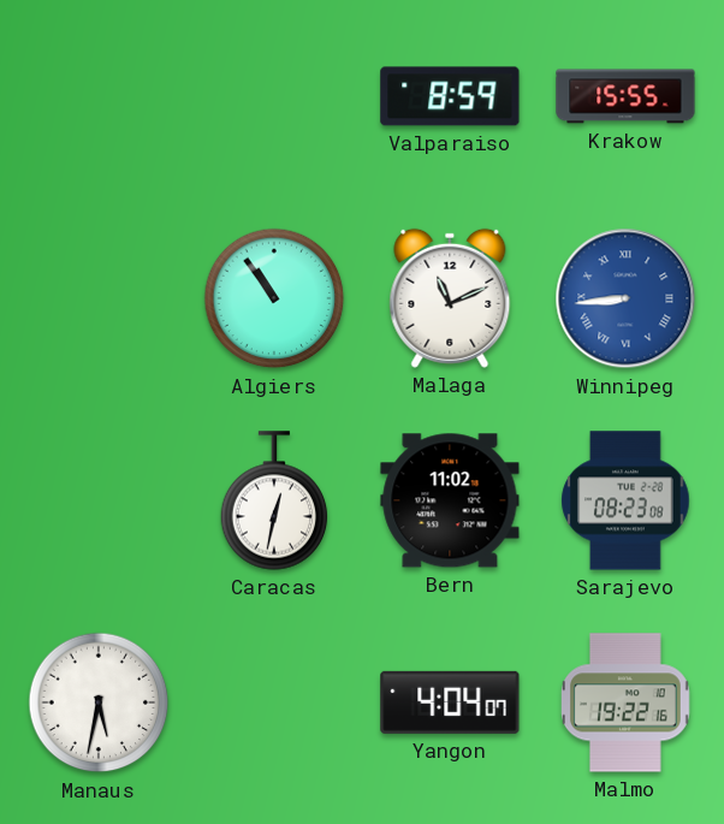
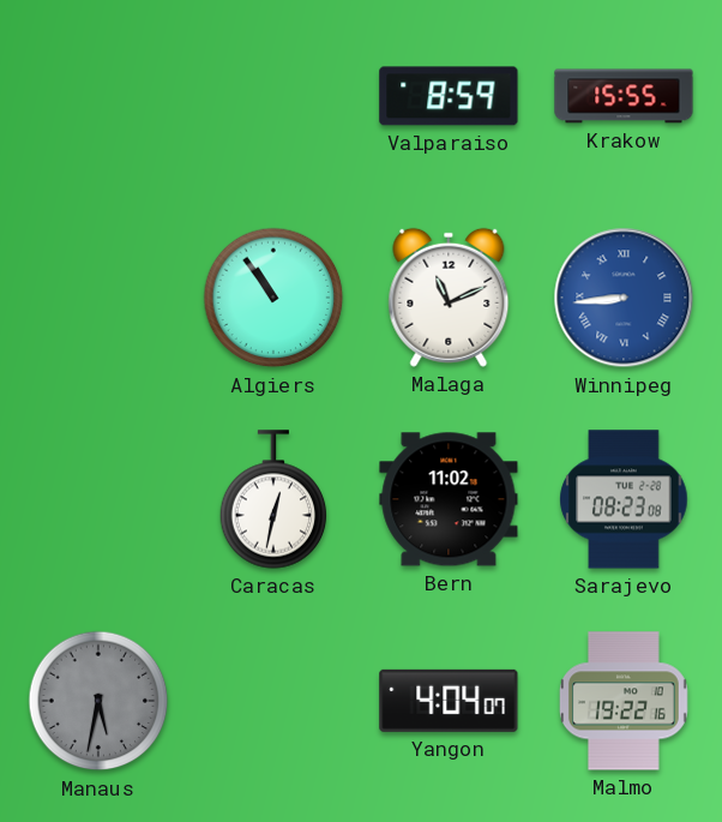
Manaus dial: white -> grey
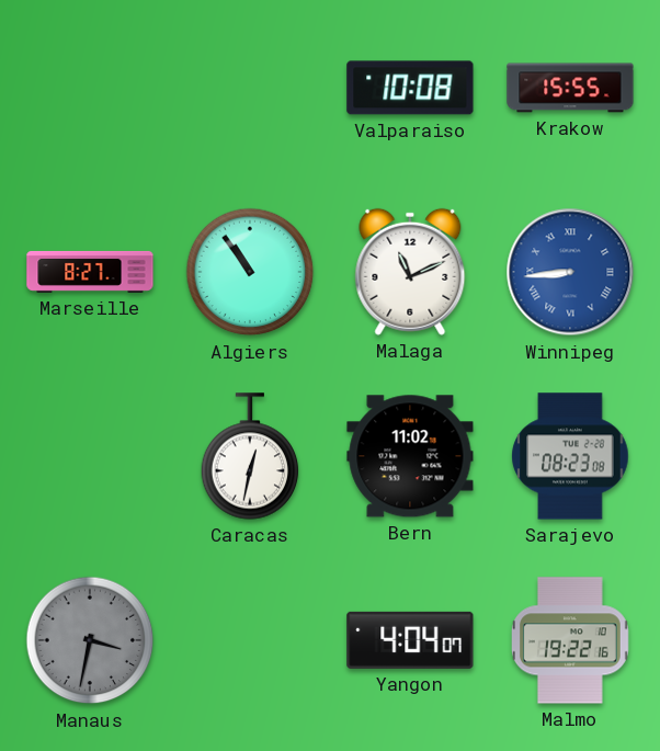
Valparaiso: 8:59 -> 10:08
Marseille: none -> 8:27
Manaus: 5:32 -> 3:32
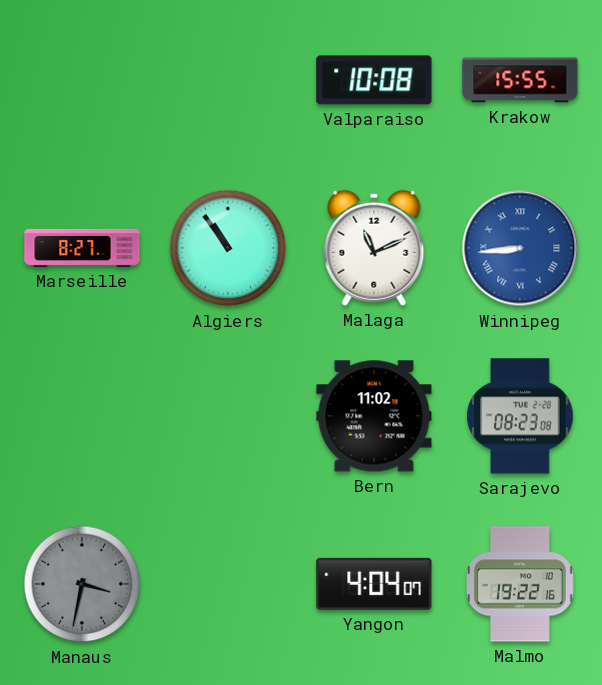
Caracas: 12:32 -> none
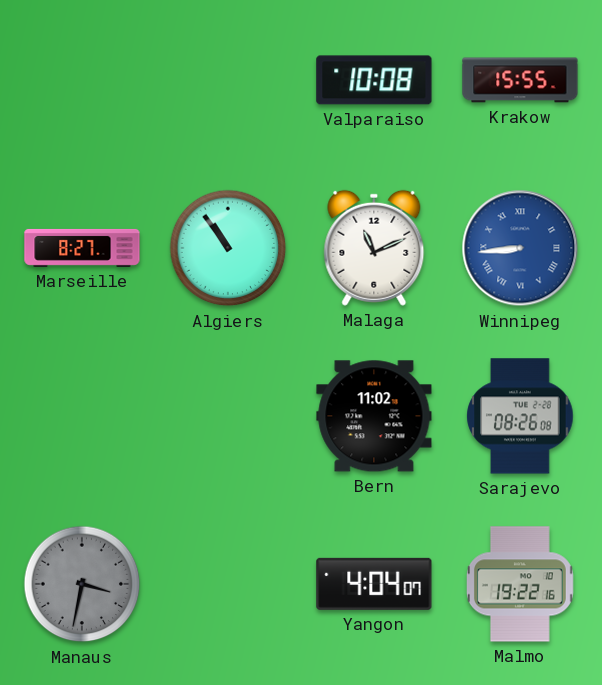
Sarajevo: 08:23 -> 08:26
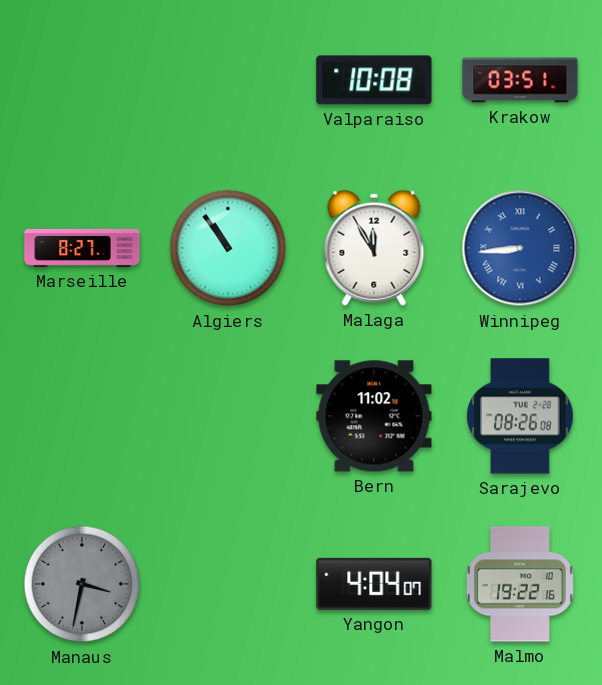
Krakow: 15:55 -> 03:51
Malaga: 11:11 -> 11:55
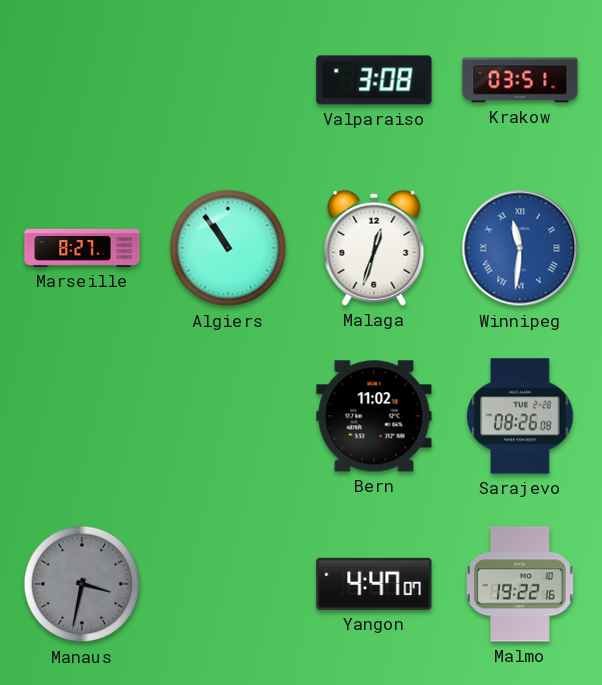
Valparaiso: 10:08 -> 3:08
Malaga: 11:55 -> 12:33
Winnipeg: 8:44 -> 11:31
Yangon: 4:04 -> 4:47
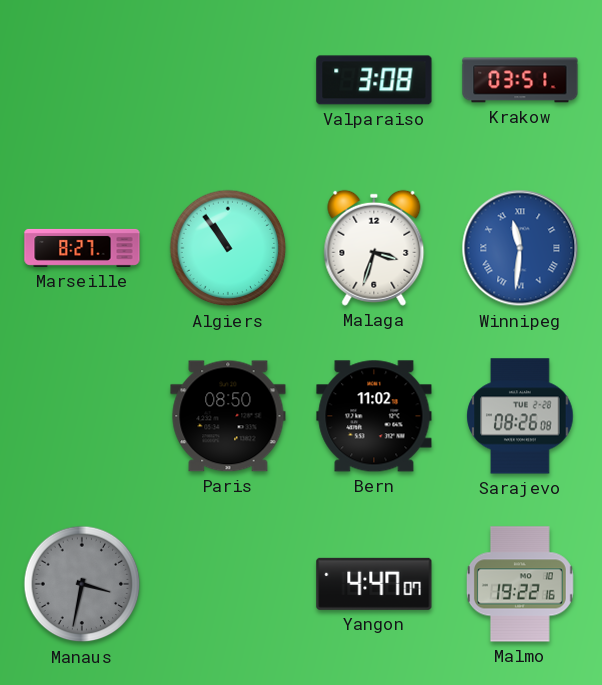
Malaga: 12:33 -> 3:33
Paris: none -> 08:50
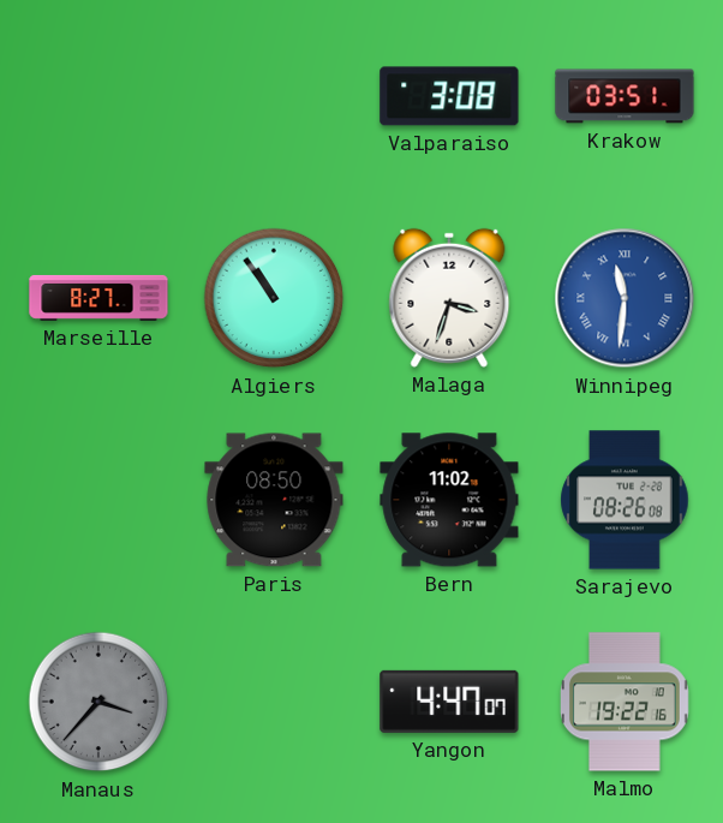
Manaus: 3:32 -> 3:37
